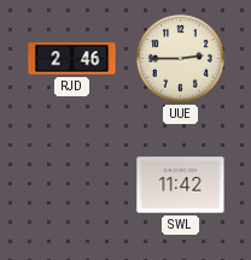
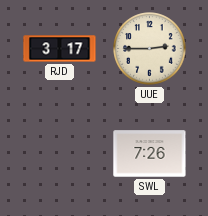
RJD: 2:46 -> 3:17
SWL: 11:42 -> 7:26
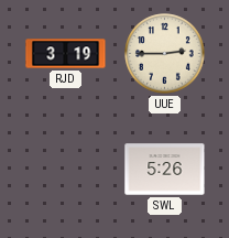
RJD: 3:17 -> 3:19
SWL: 7:26 -> 5:26
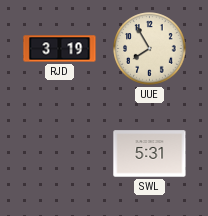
UUE: 2:45 -> 7:55
SWL: 5:26 -> 5:31
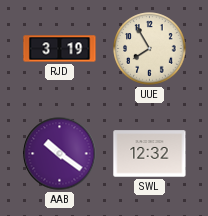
AAB: none -> 10:21
SWL: 5:31 -> 12:32
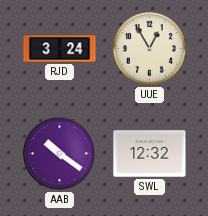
RJD: 3:19 -> 3:24
UUE: 7:55 -> 12:55
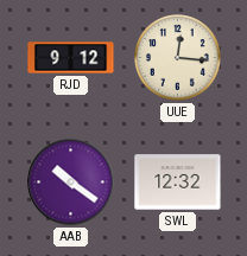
RJD: 3:24 -> 9:12
UUE: 12:55 -> 12:16
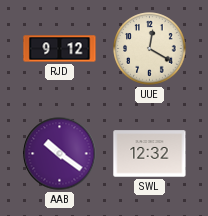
UUE: 12:16 -> 12:20
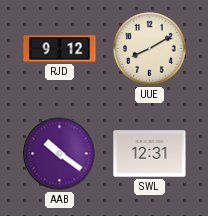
UUE: 12:20 -> 8:10
SWL: 12:32 -> 12:31
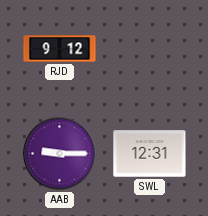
UUE: 8:10 -> none
AAB: 10:21 -> 9:15
